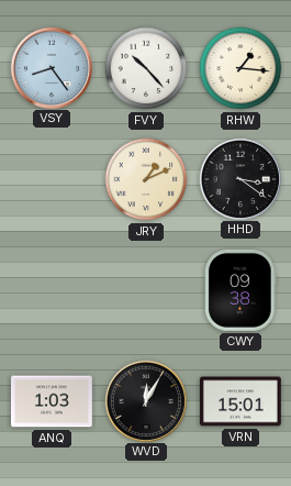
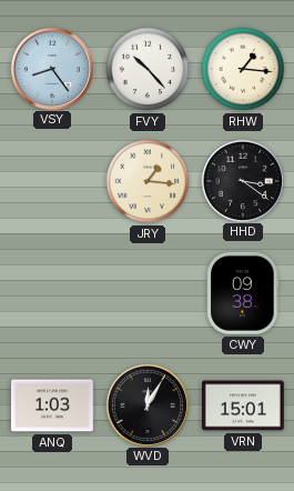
JRY: 1:11 -> 1:16
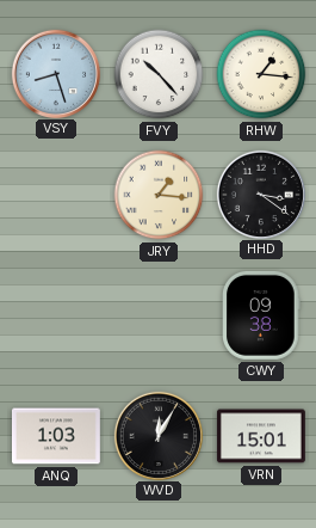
VSY: 8:24 -> 8:27
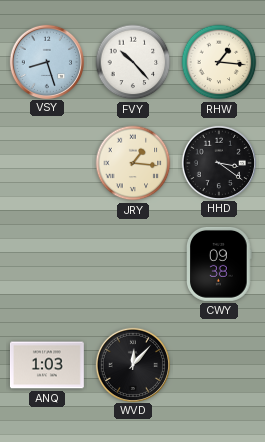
WVD: 12:05 -> 12:07
VRN: 15:01 -> none
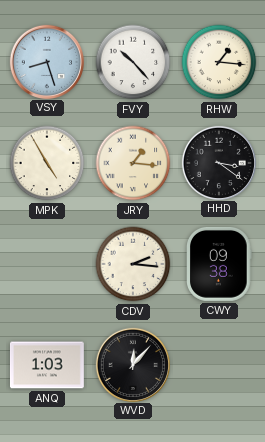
MPK: none -> 4:55
CDV: none -> 2:16
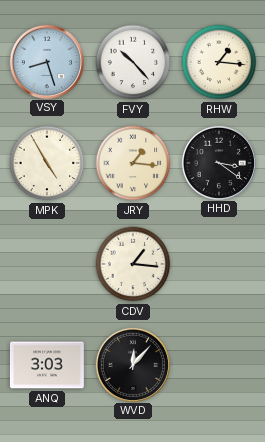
CDV: 2:16 -> 1:16
CWY: 09:38 -> none
ANQ: 1:03 -> 3:03
